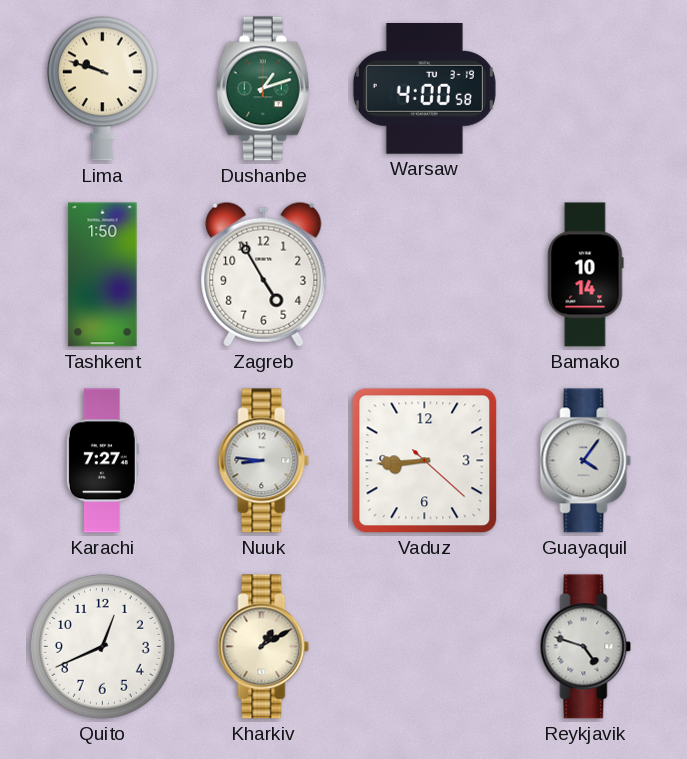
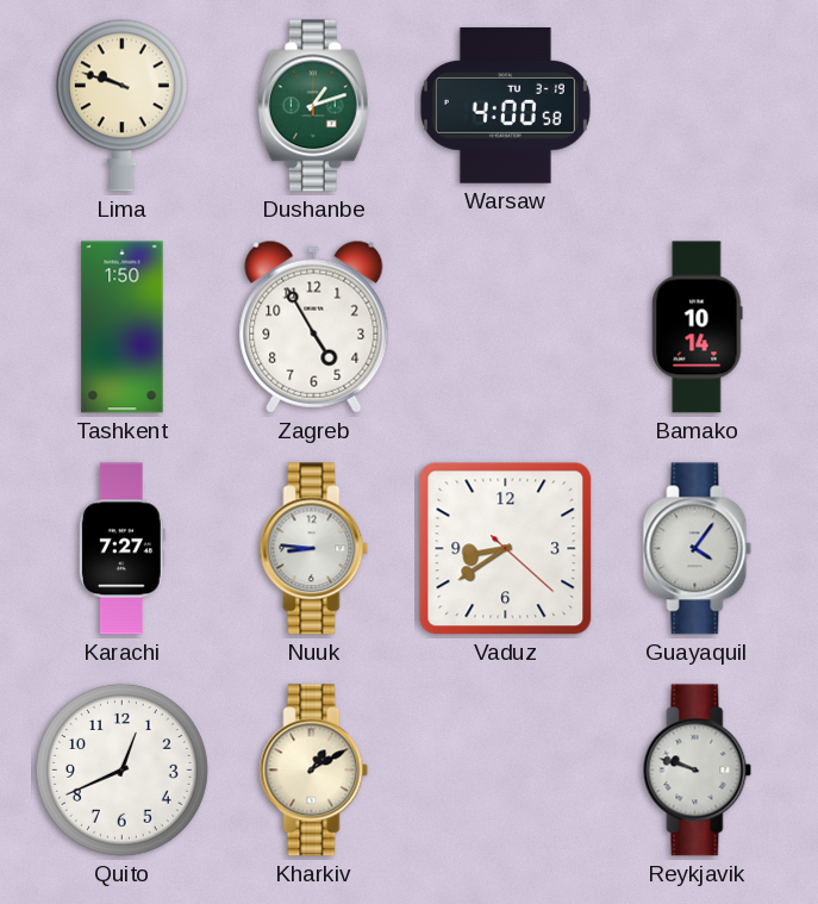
Vaduz: 8:44 -> 8:39
Reykjavik: 4:48 -> 9:48
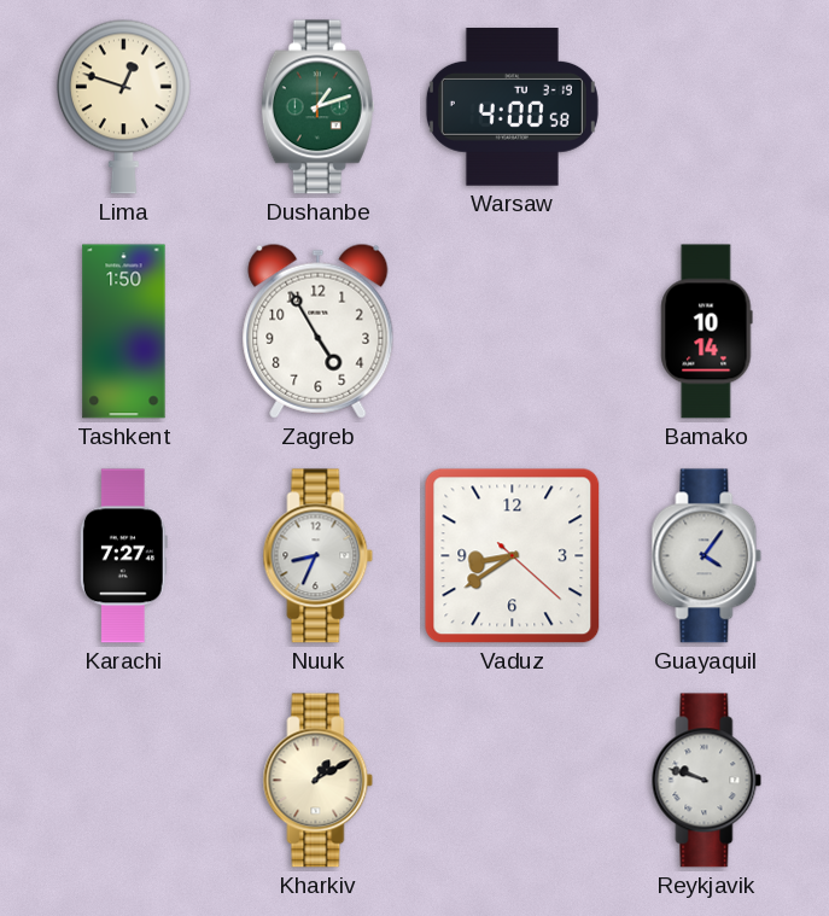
Lima: 9:48 -> 12:48
Nuuk: 8:46 -> 8:34
Quito: 12:41 -> none
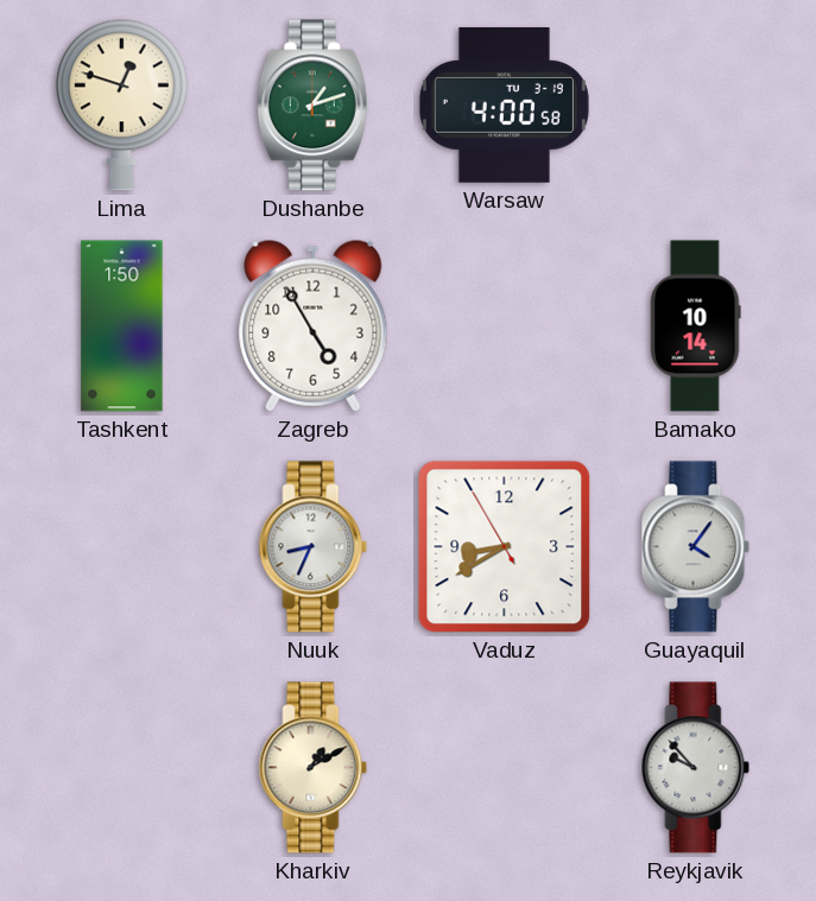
Karachi: 7:27 -> none
Vaduz: 8:39:22 -> 8:39:55
Reykjavik: 9:48 -> 9:53
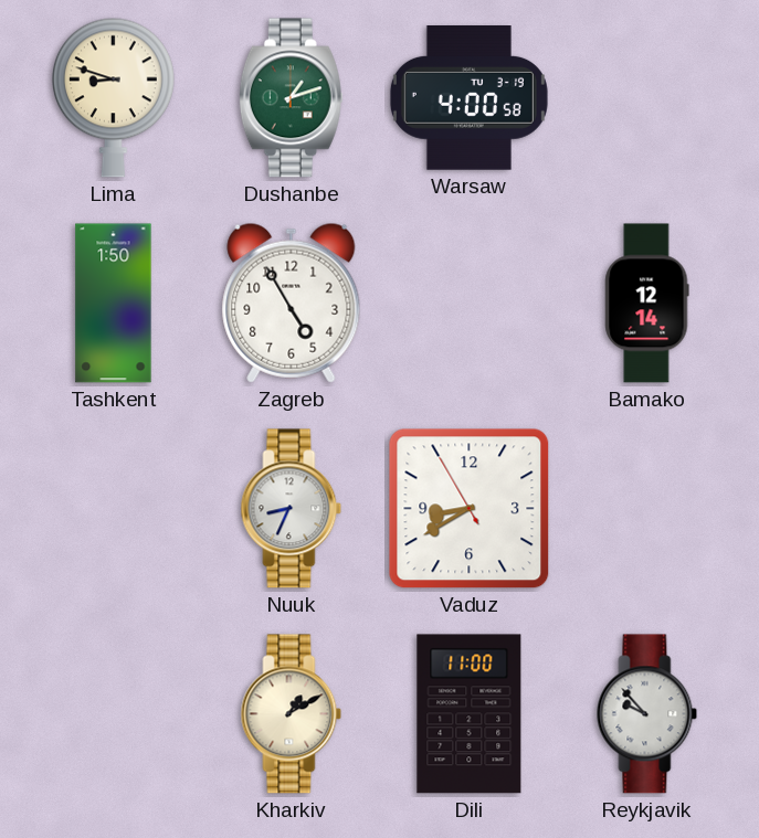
Lima: 12:48 -> 8:48
Bamako: 10:14 -> 12:14
Guayaquil: 4:06 -> none
Dili: none -> 11:00
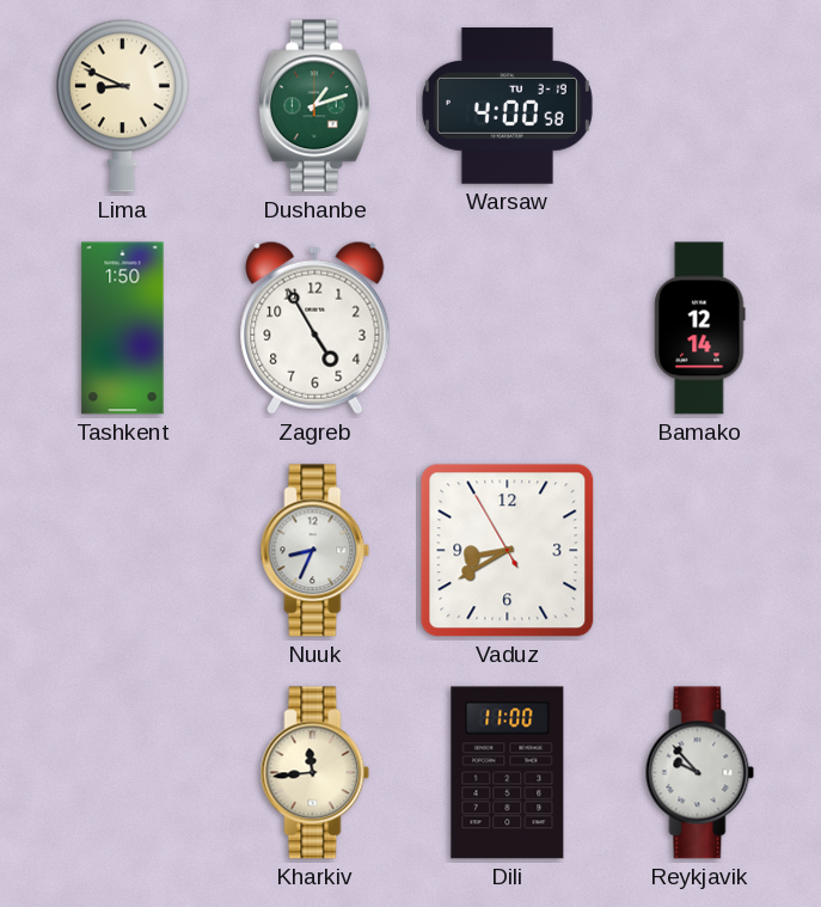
Lima: 8:48 -> 8:49
Kharkiv: 1:10 -> 11:44
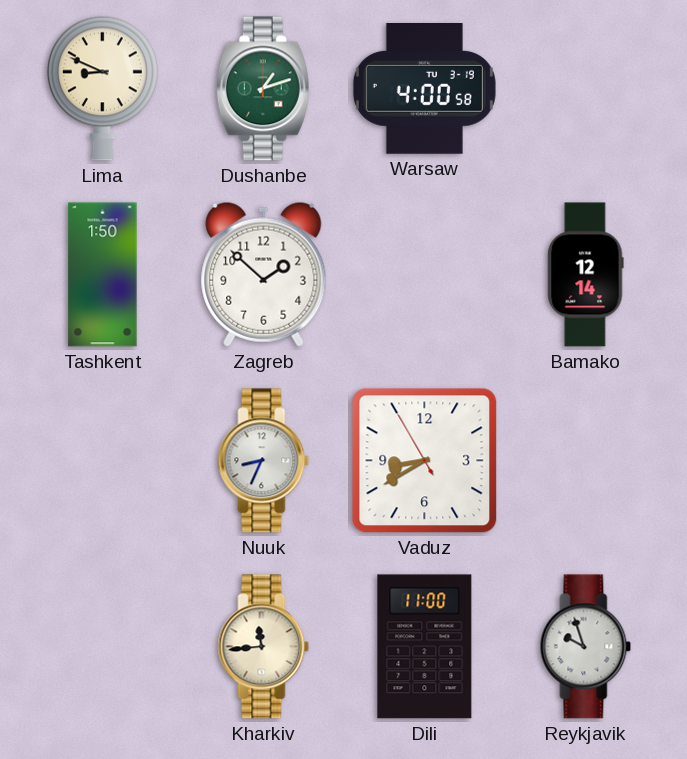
Zagreb: 4:55 -> 1:52
Reykjavik: 9:53 -> 9:57
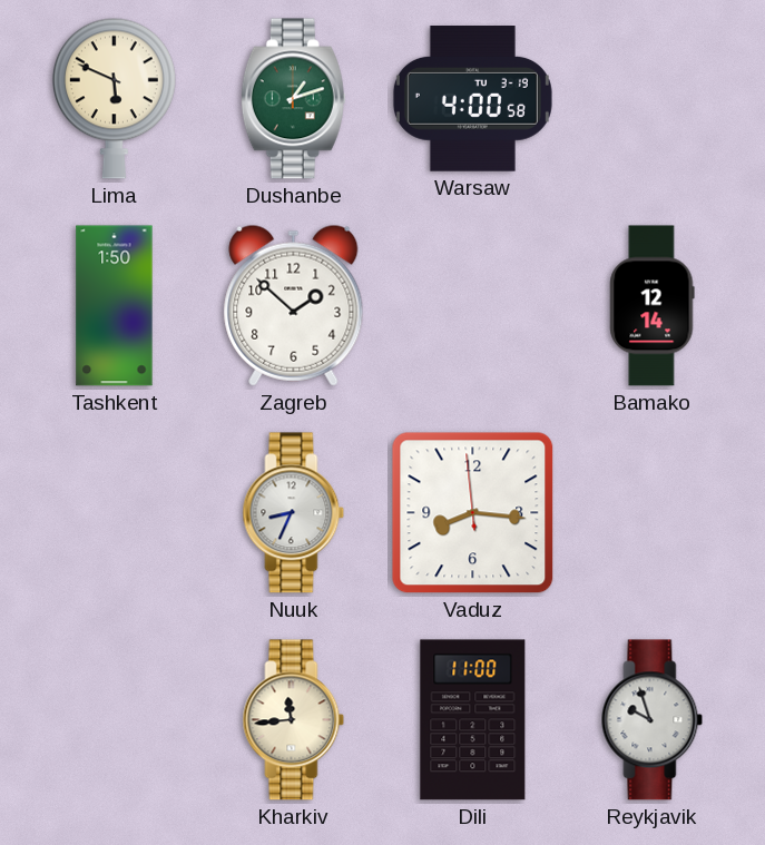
Lima: 8:49 -> 5:49
Vaduz: 8:39 -> 8:15
